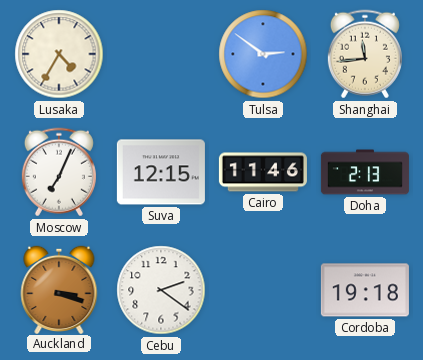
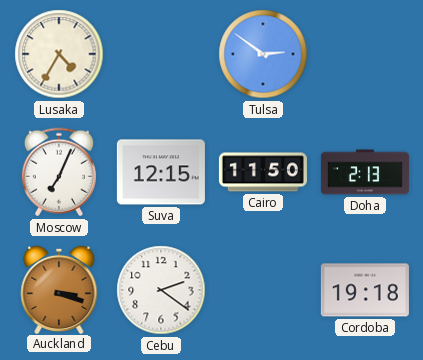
Shanghai: 11:44 -> none
Cairo: 11:46 -> 11:50
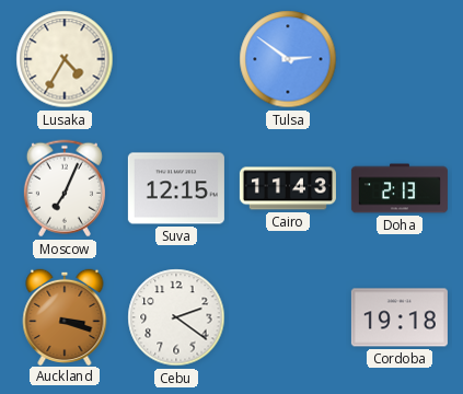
Cairo: 11:50 -> 11:43
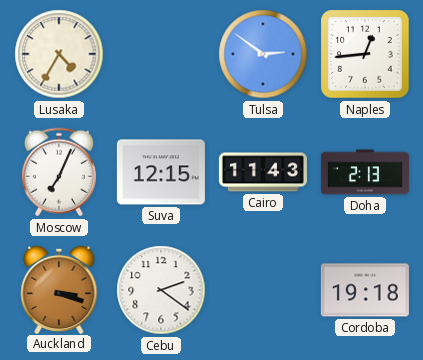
Naples: none -> 12:44
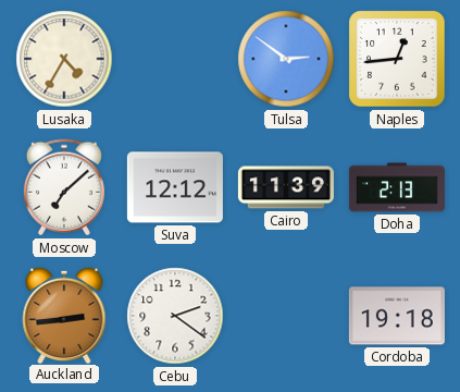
Moscow: 7:04 -> 7:08
Suva: 12:15 -> 12:12
Cairo: 11:43 -> 11:39
Auckland: 3:18 -> 2:44
